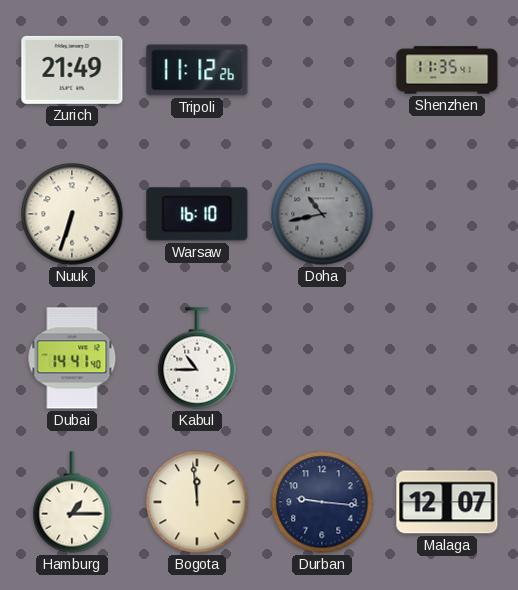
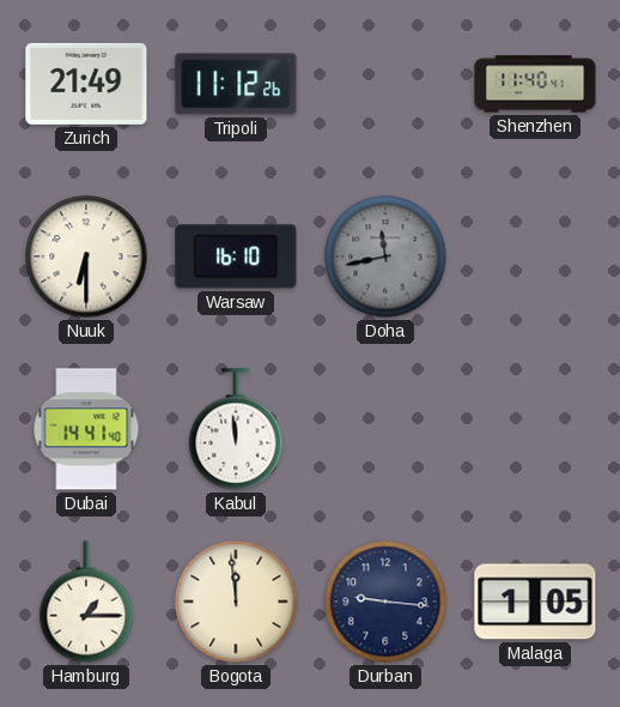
Shenzhen: 11:35 -> 11:40
Nuuk: 6:33 -> 6:30
Doha: 10:43 -> 11:43
Kabul: 10:45 -> 11:59
Malaga: 12:07 -> 1:05
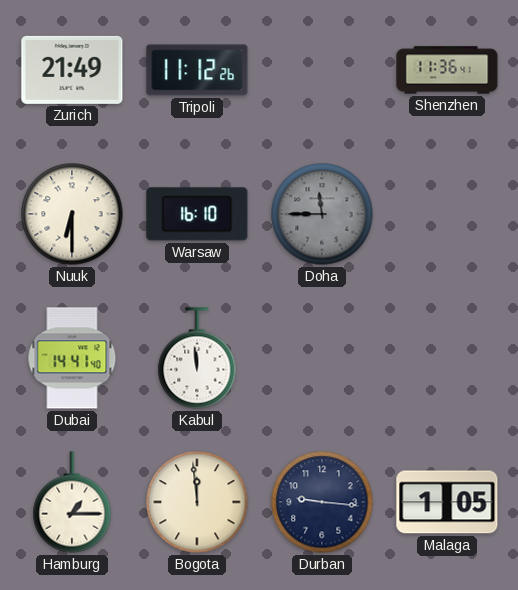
Shenzhen: 11:40 -> 11:36
Doha: 11:43 -> 11:45
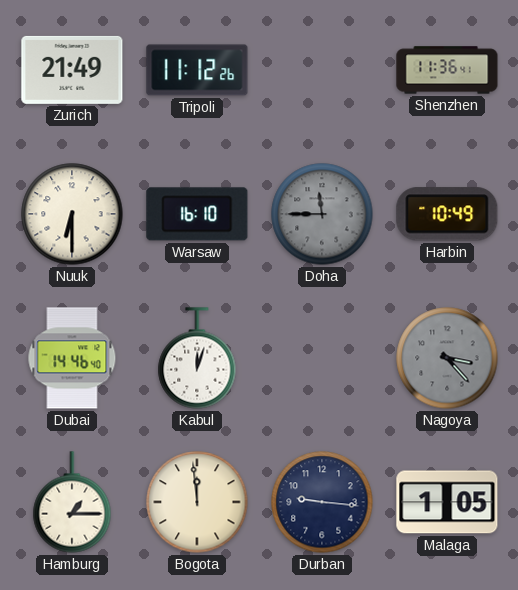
Harbin: none -> 10:49
Dubai: 14:41 -> 14:46
Kabul: 11:59 -> 12:03
Nagoya: none -> 3:23
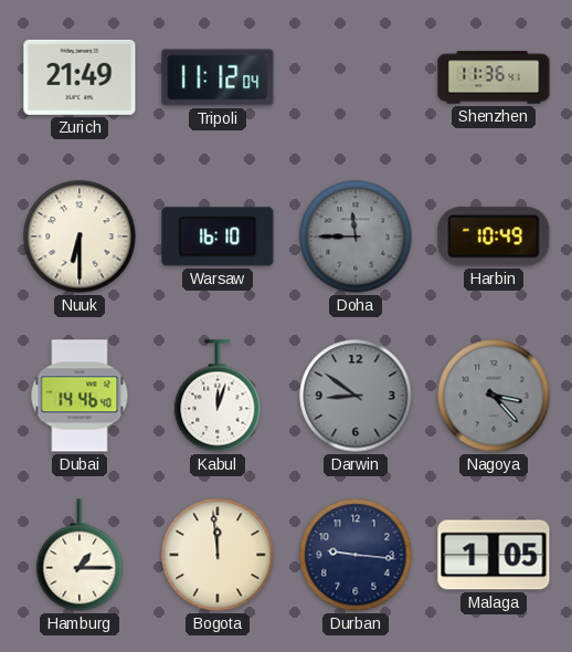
Tripoli: 11:12:26 -> 11:12:04
Darwin: none -> 8:51
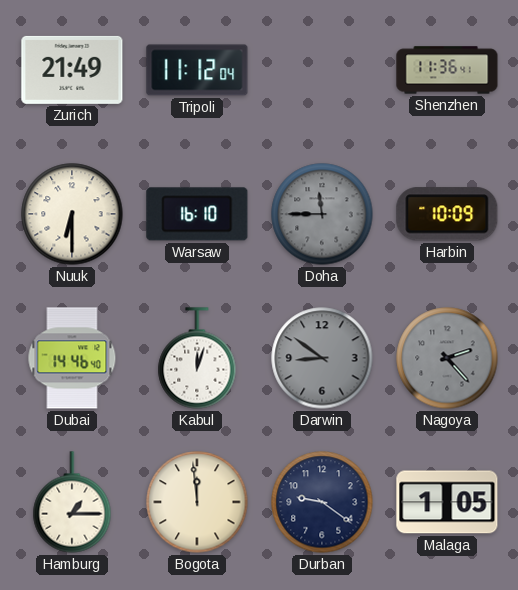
Harbin: 10:49 -> 10:09
Nagoya: 3:23 -> 2:23
Durban: 9:16 -> 9:21
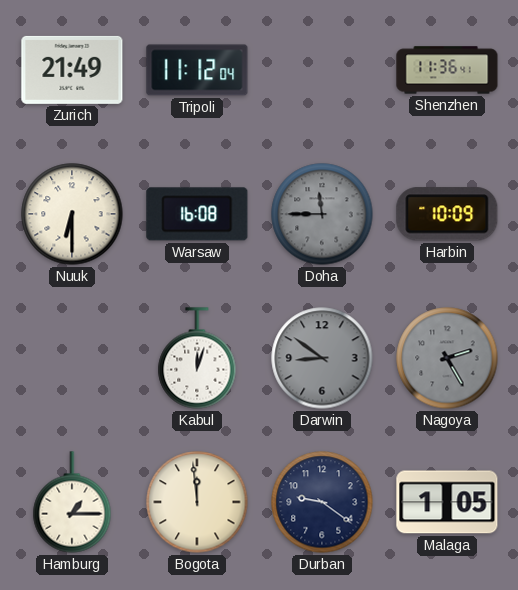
Warsaw: 16:10 -> 16:08
Dubai: 14:46 -> none
Nagoya: 2:23 -> 2:25
